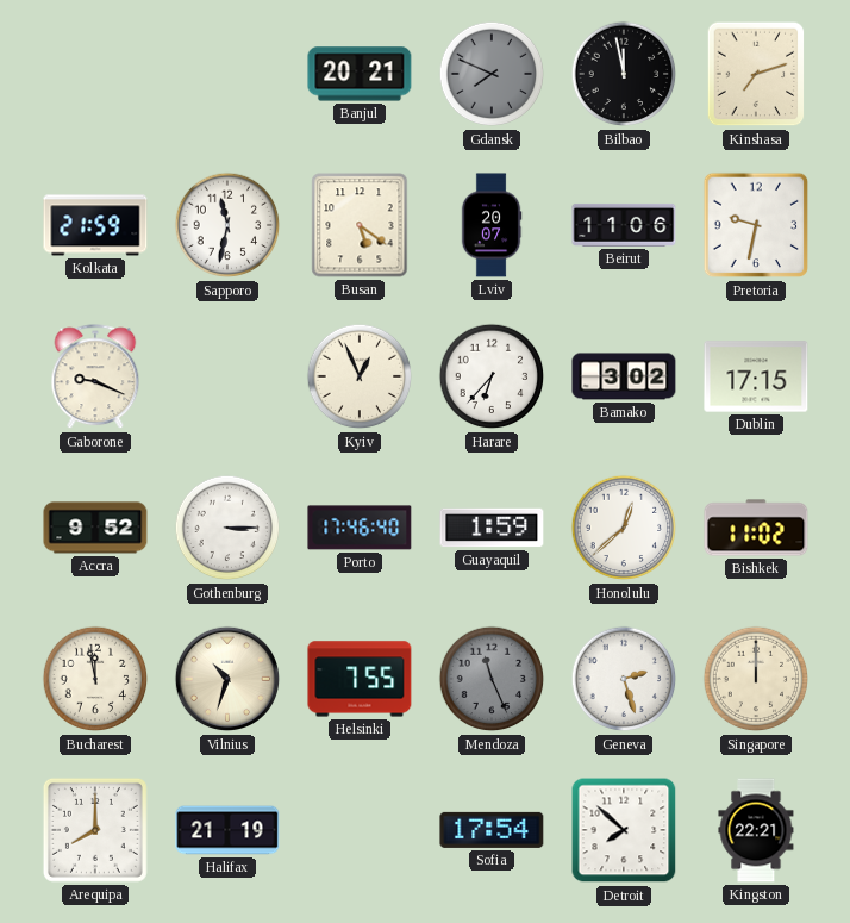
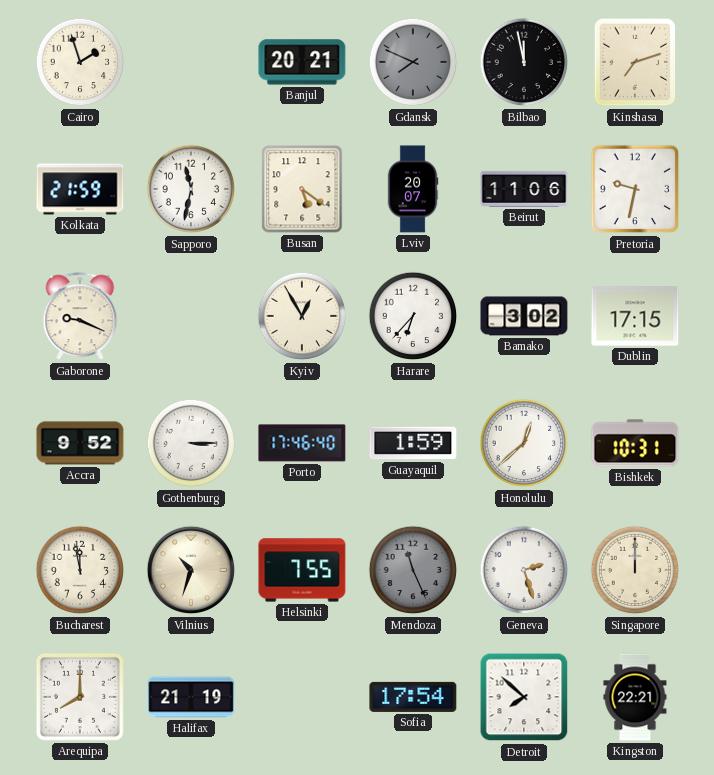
Cairo: none -> 1:57
Kyiv: 12:56 -> 12:55
Bishkek: 11:02 -> 10:31
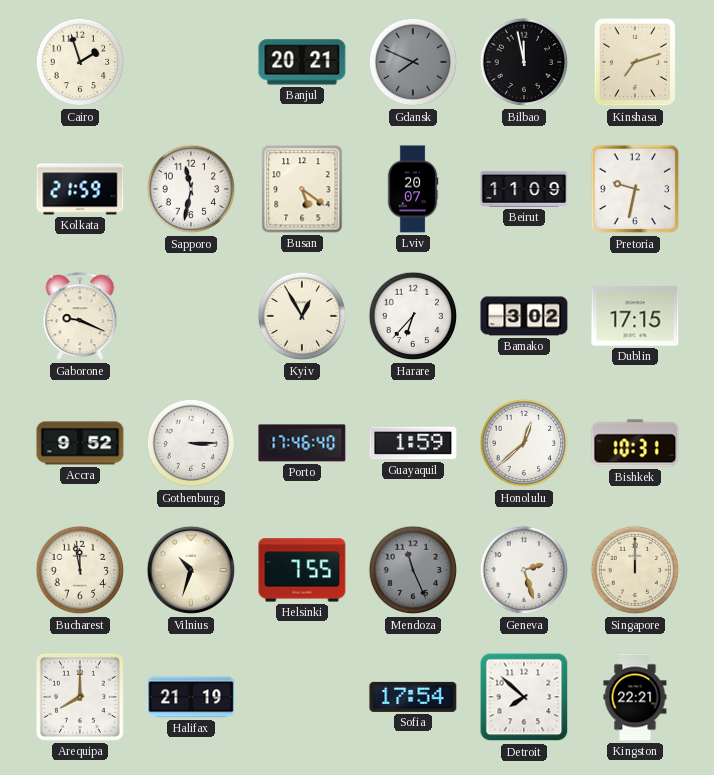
Beirut: 11:06 -> 11:09
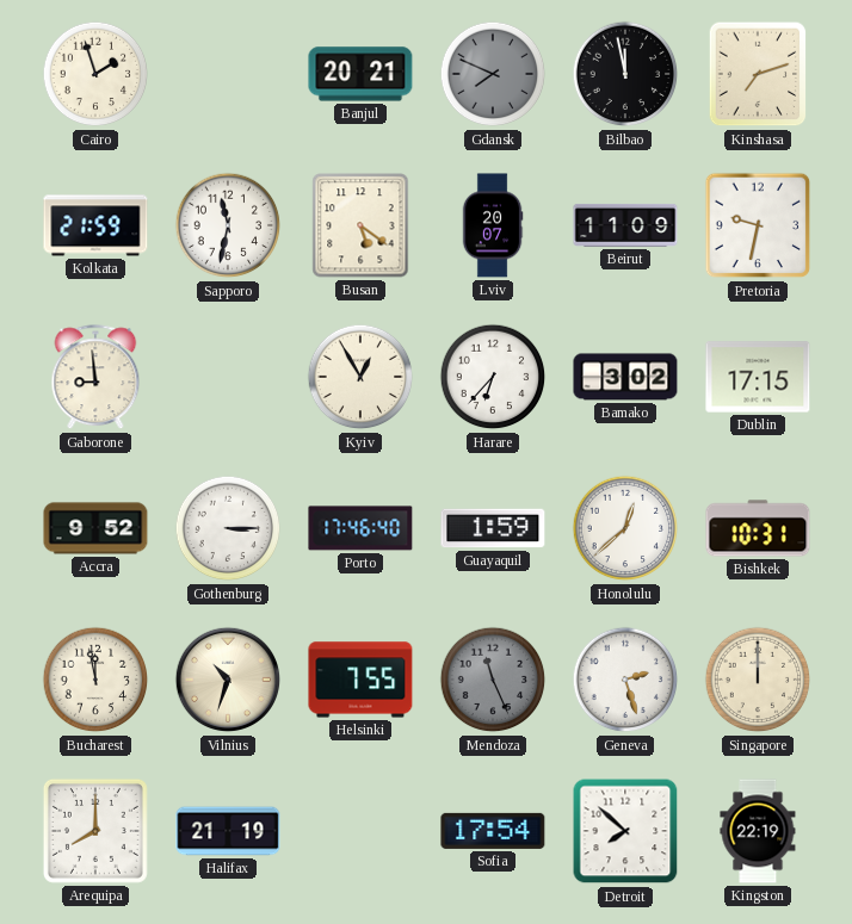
Gaborone: 9:19 -> 8:59
Kingston: 22:21 -> 22:19
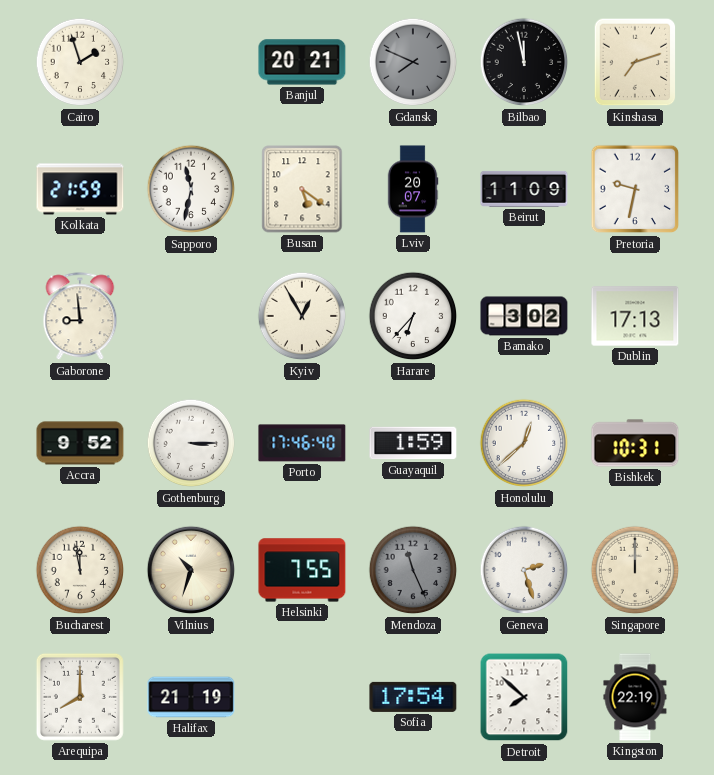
Dublin: 17:15 -> 17:13
